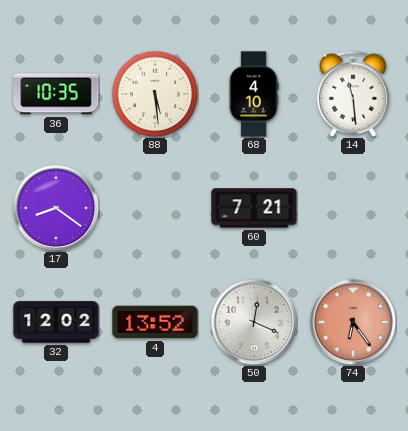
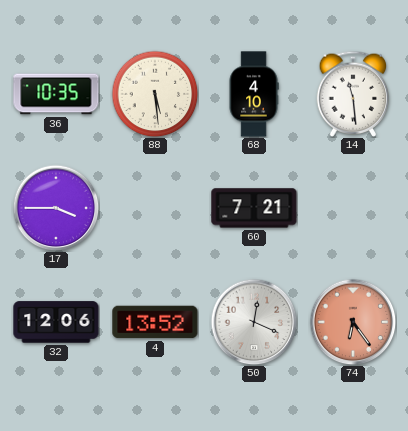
17: 8:21 -> 3:45
32: 12:02 -> 12:06
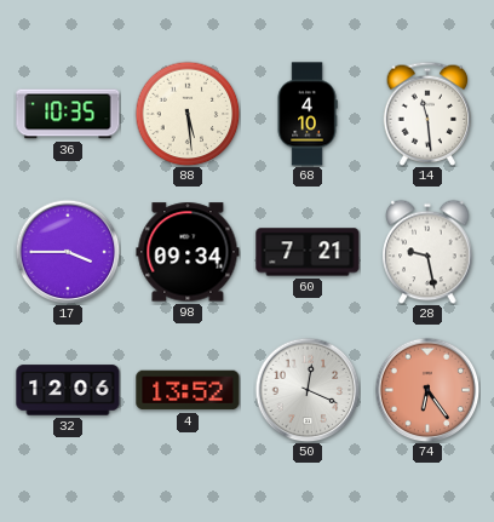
98: none -> 09:34
28: none -> 9:28
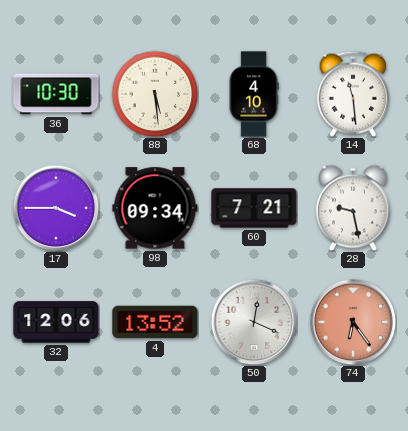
36: 10:35 -> 10:30
